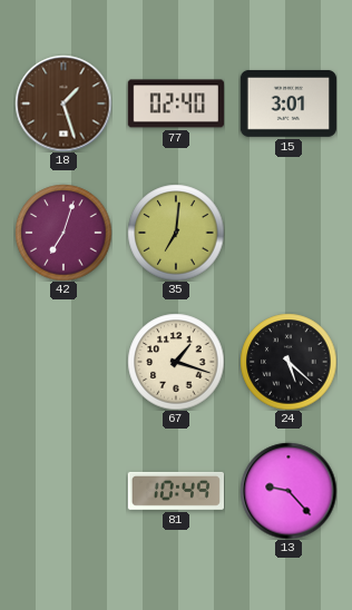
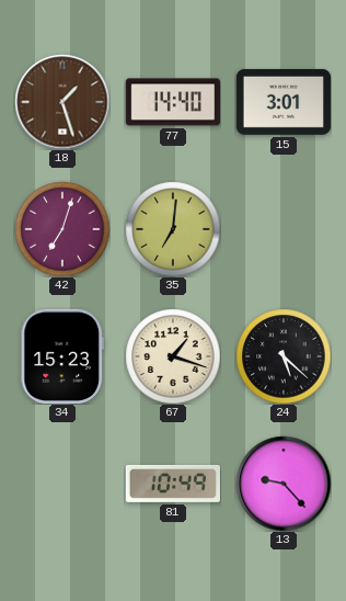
77: 02:40 -> 14:40
34: none -> 15:23
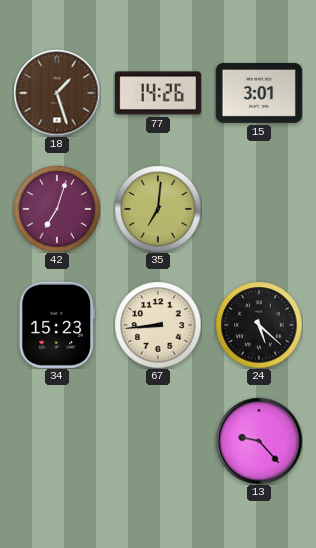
77: 14:40 -> 14:26
67: 1:18 -> 8:44
81: 10:49 -> none
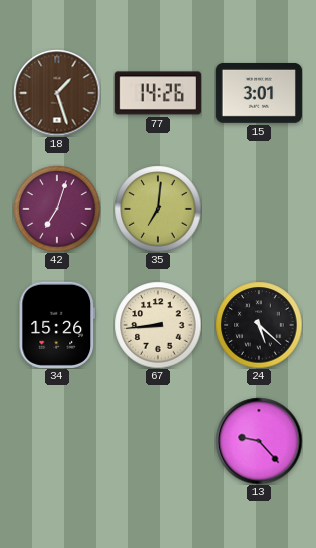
34: 15:23 -> 15:26
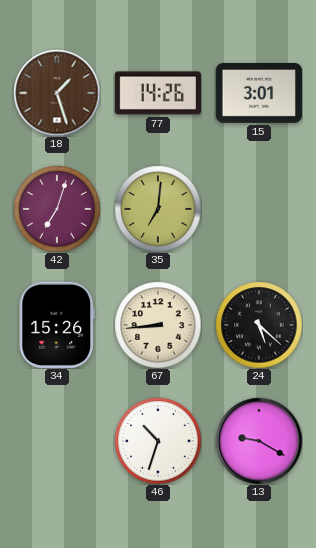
46: none -> 10:33
13: 9:23 -> 9:20
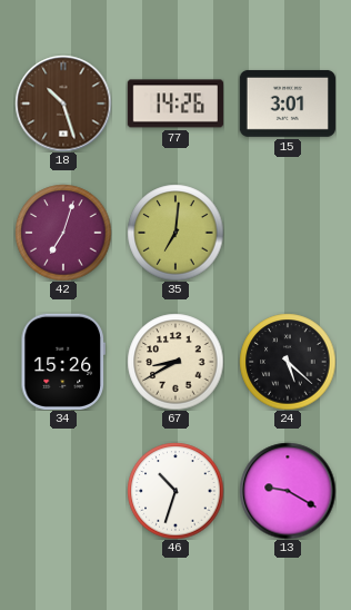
18: 1:27 -> 10:27
67: 8:44 -> 8:40
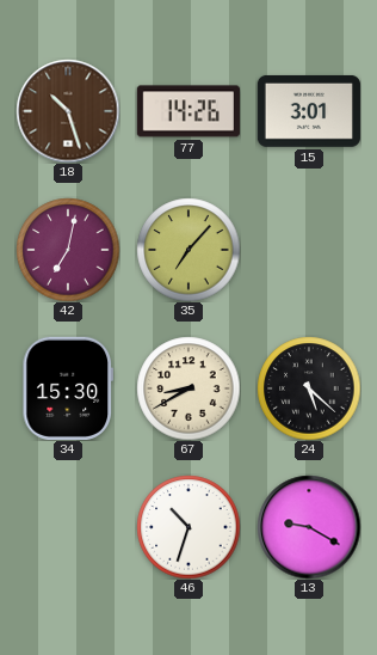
42: 7:03 -> 7:02
35: 7:01 -> 7:07
34: 15:26 -> 15:30
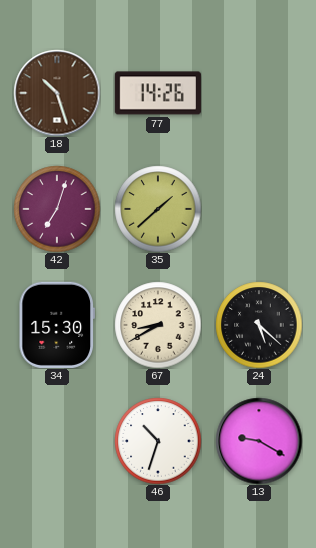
15: 3:01 -> none
42: 7:02 -> 7:03
35: 7:07 -> 1:38
